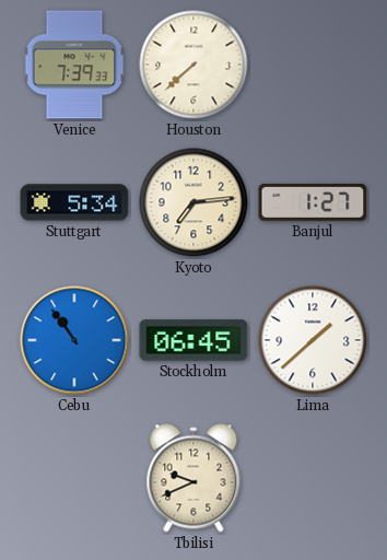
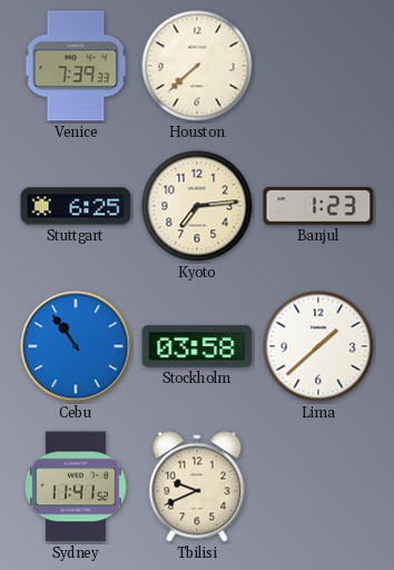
Stuttgart: 5:34 -> 6:25
Banjul: 1:27 -> 1:23
Stockholm: 06:45 -> 03:58
Sydney: none -> 11:41
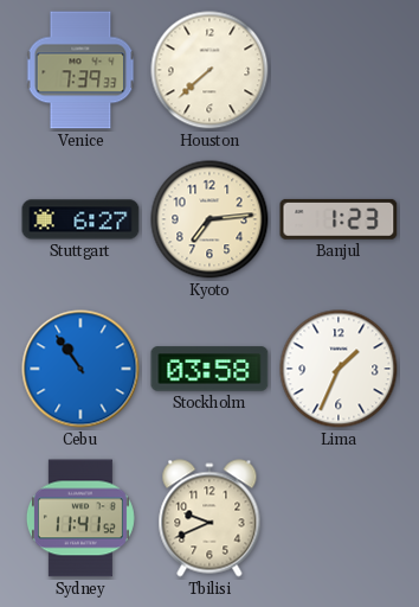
Stuttgart: 6:25 -> 6:27
Lima: 1:38 -> 1:34
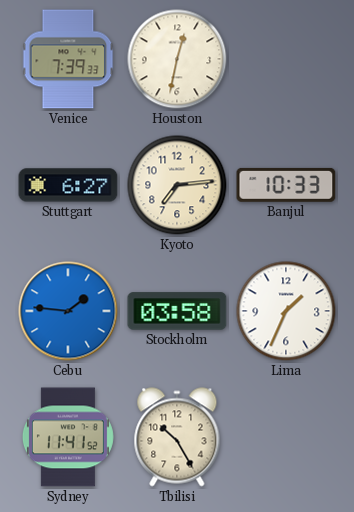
Houston: 7:38 -> 12:32
Banjul: 1:23 -> 10:33
Cebu: 10:54 -> 1:46
Tbilisi: 9:41 -> 10:25
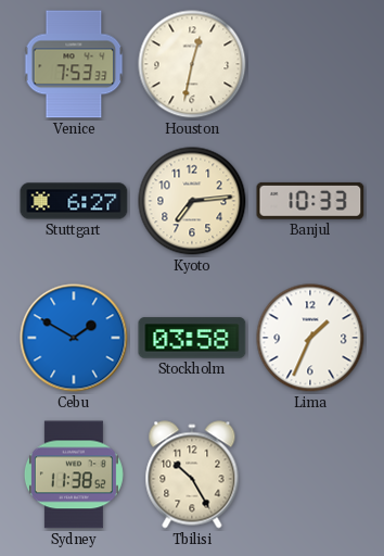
Venice: 7:39 -> 7:53
Cebu: 1:46 -> 1:50
Sydney: 11:41 -> 11:38
